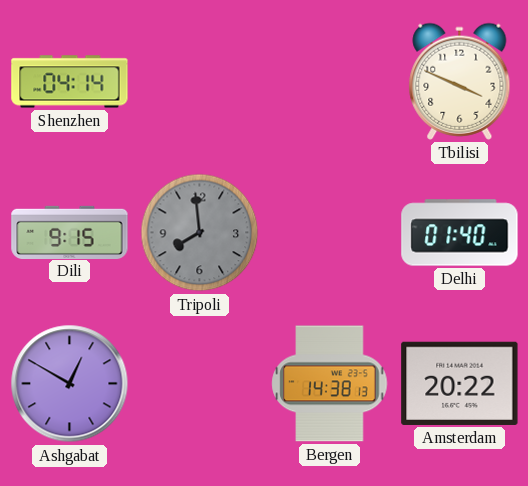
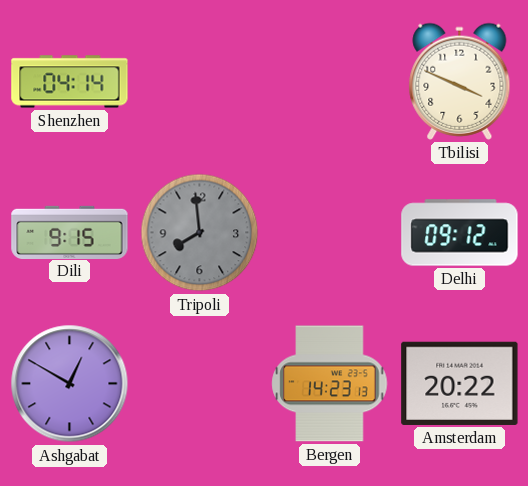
Delhi: 01:40 -> 09:12
Bergen: 14:38 -> 14:23
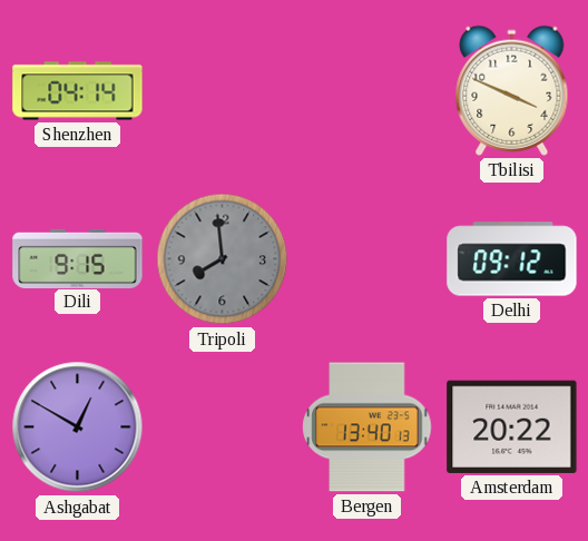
Bergen: 14:23 -> 13:40
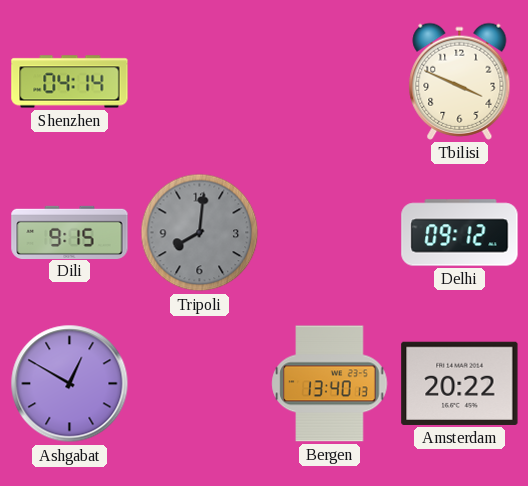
Tripoli: 7:59 -> 8:01
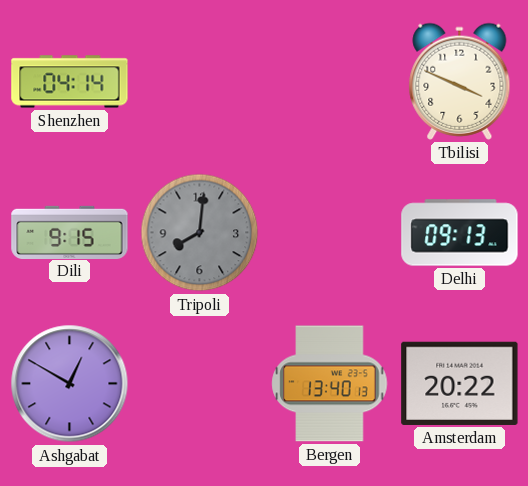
Delhi: 09:12 -> 09:13
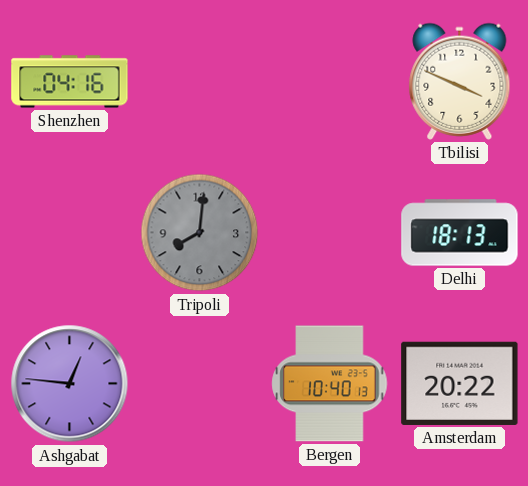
Shenzhen: 04:14 -> 04:16
Dili: 9:15 -> none
Delhi: 09:13 -> 18:13
Ashgabat: 12:50 -> 12:46
Bergen: 13:40 -> 10:40
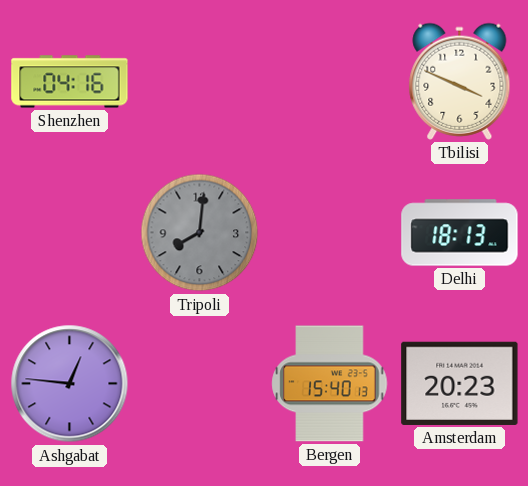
Bergen: 10:40 -> 15:40
Amsterdam: 20:22 -> 20:23
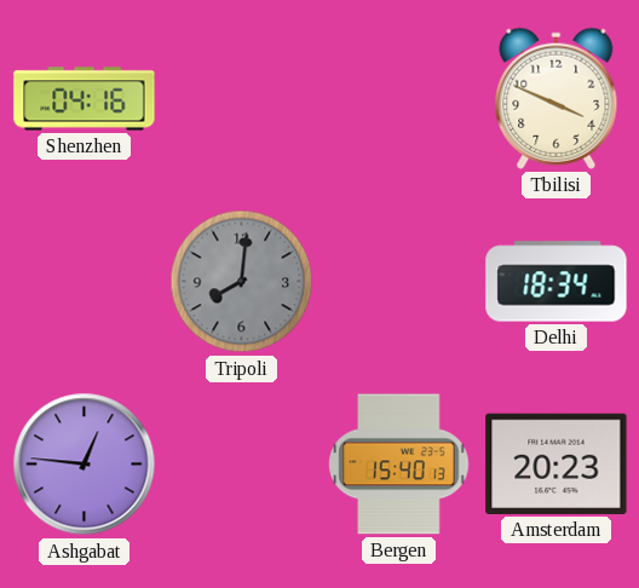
Delhi: 18:13 -> 18:34
